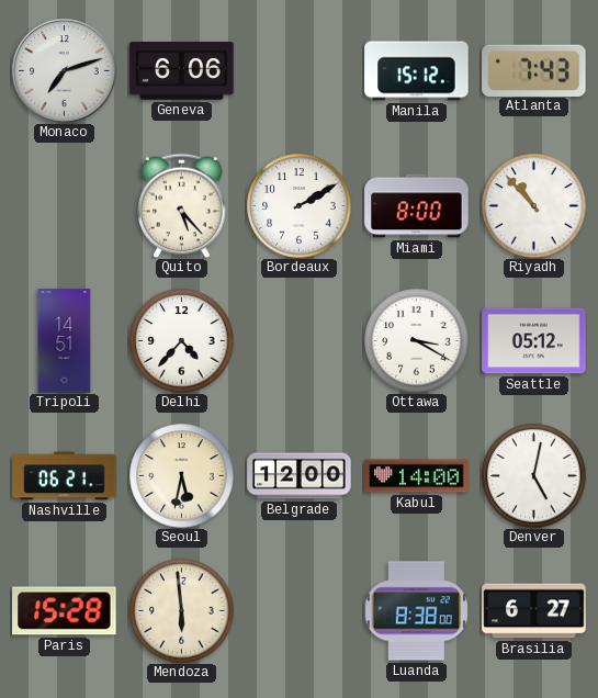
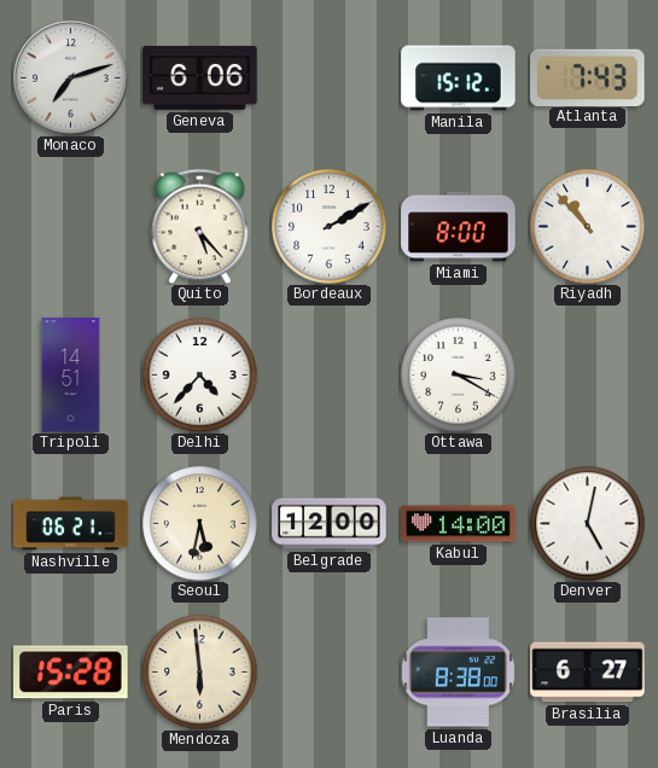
Seattle: 05:12 -> none
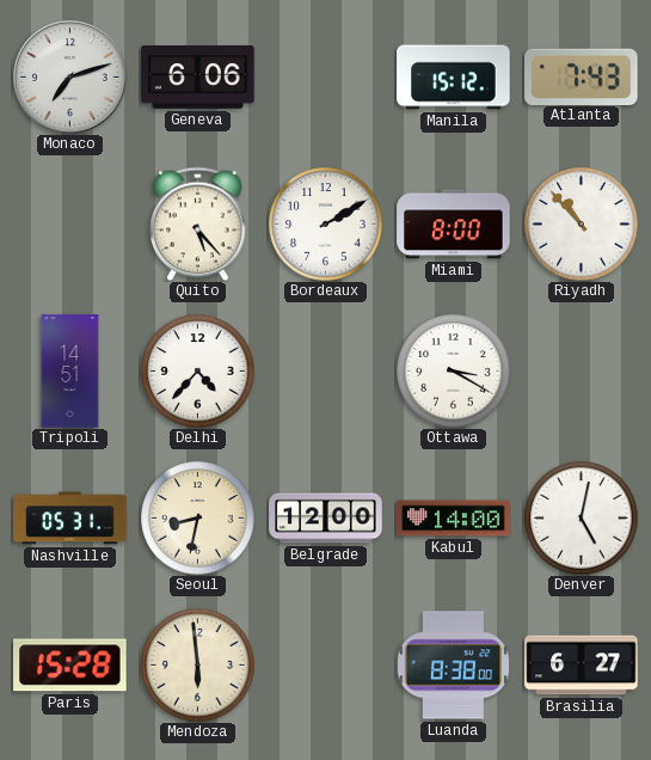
Nashville: 06:21 -> 05:31
Seoul: 5:32 -> 8:32
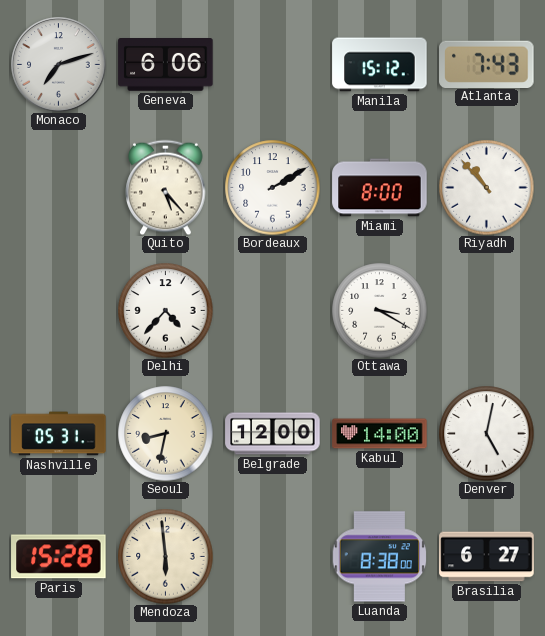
Tripoli: 14:51 -> none
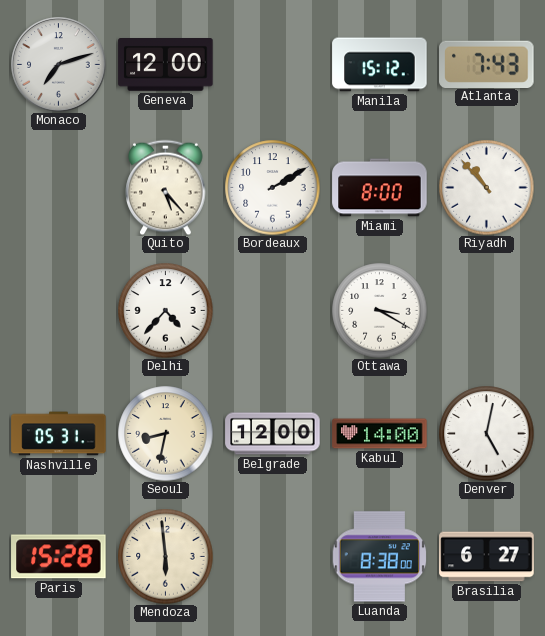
Geneva: 6:06 -> 12:00
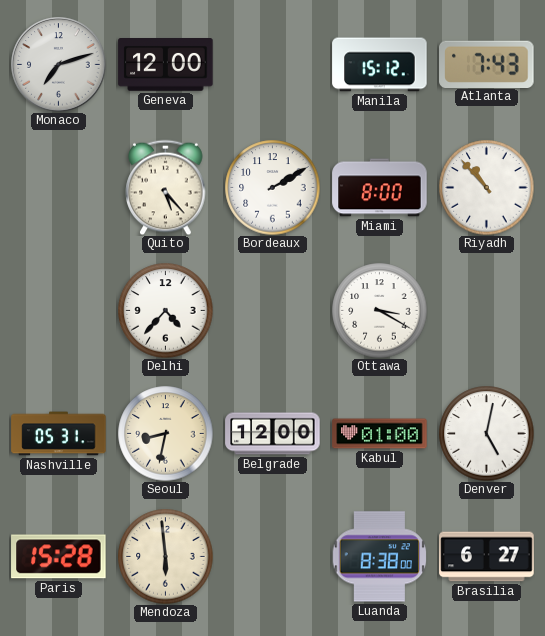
Kabul: 14:00 -> 01:00
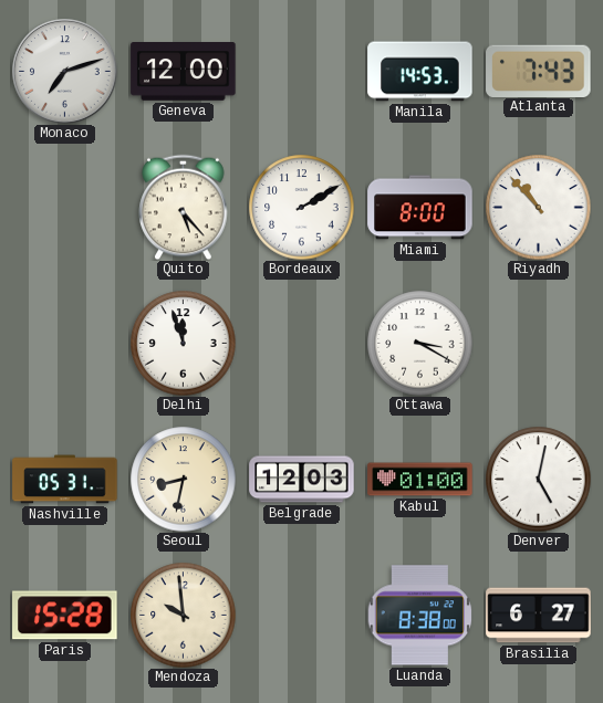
Manila: 15:12 -> 14:53
Delhi: 4:37 -> 11:57
Belgrade: 12:00 -> 12:03
Mendoza: 5:59 -> 9:59
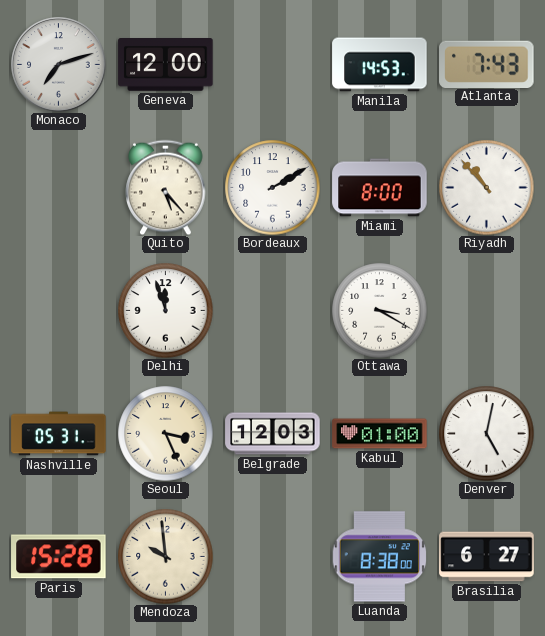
Seoul: 8:32 -> 3:26
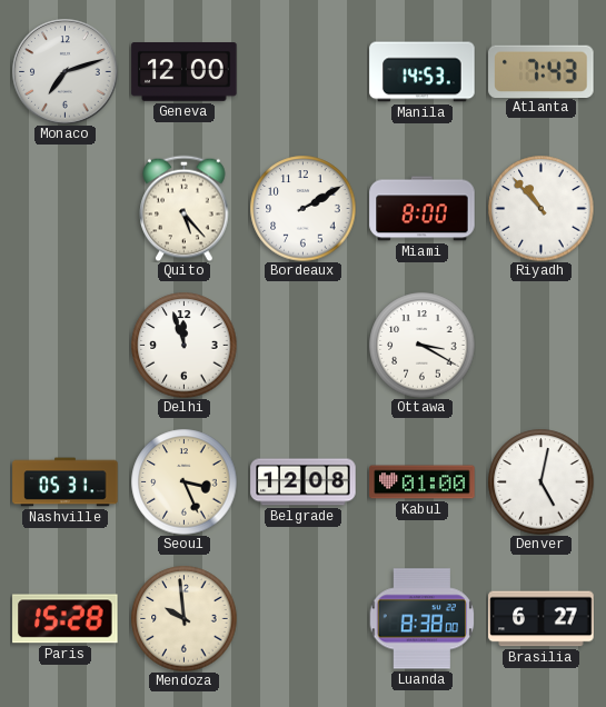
Belgrade: 12:03 -> 12:08
